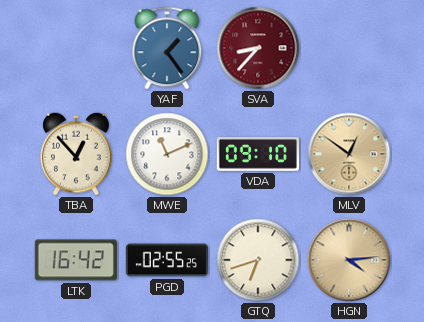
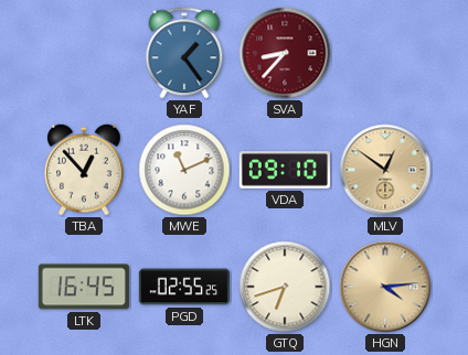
LTK: 16:42 -> 16:45
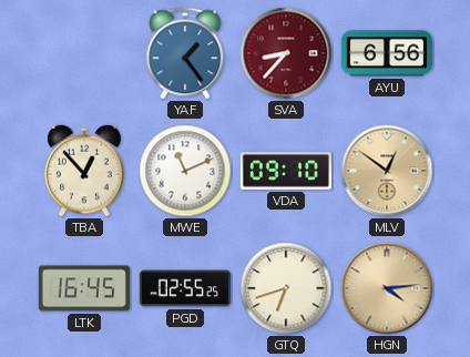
AYU: none -> 6:56
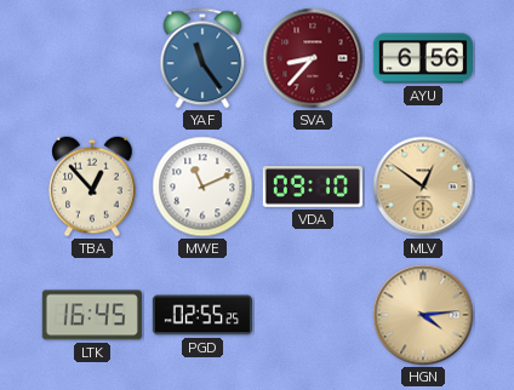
YAF: 1:24 -> 11:24
GTQ: 6:42 -> none
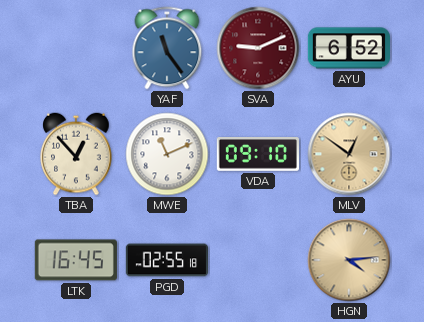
SVA: 8:37 -> 9:11
AYU: 6:56 -> 6:52
PGD: 02:55:25 -> 02:55:18
